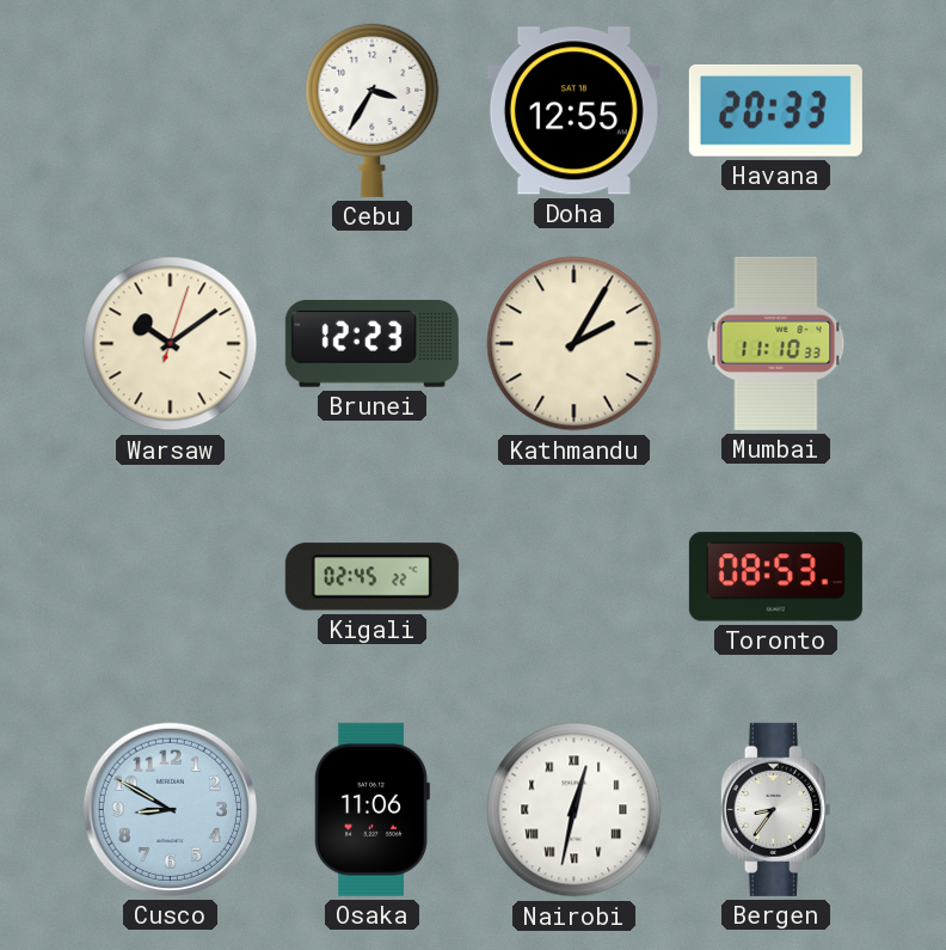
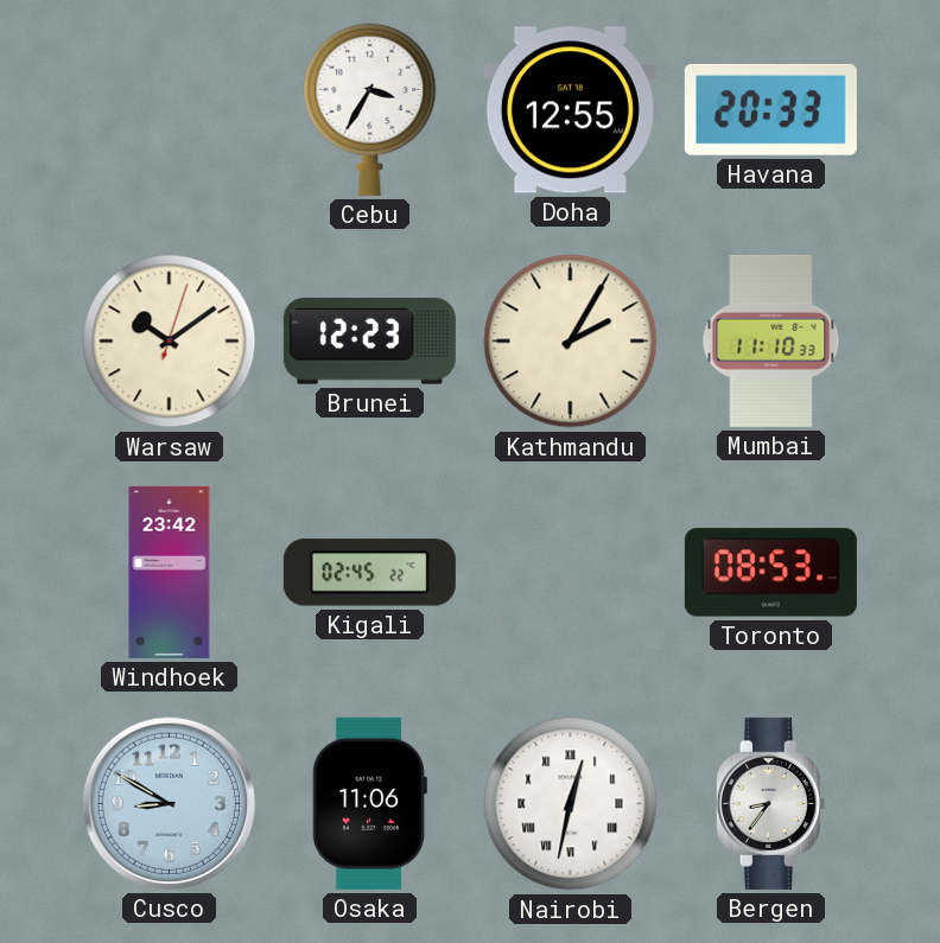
Windhoek: none -> 23:42
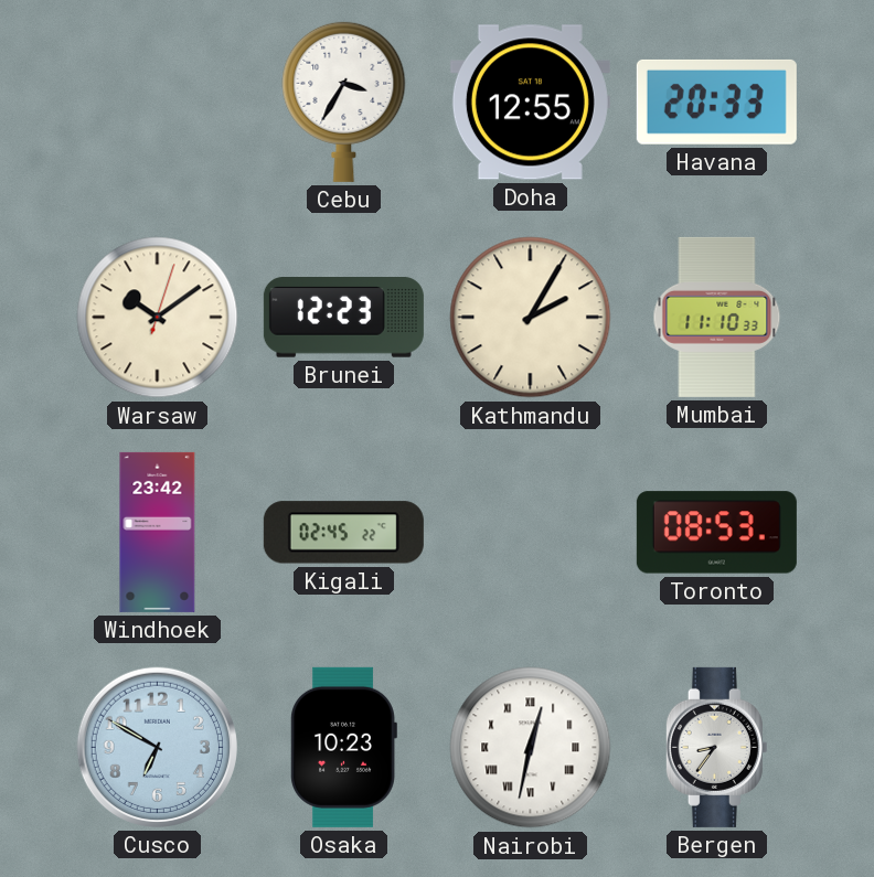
Cusco: 8:50 -> 6:50
Osaka: 11:06 -> 10:23
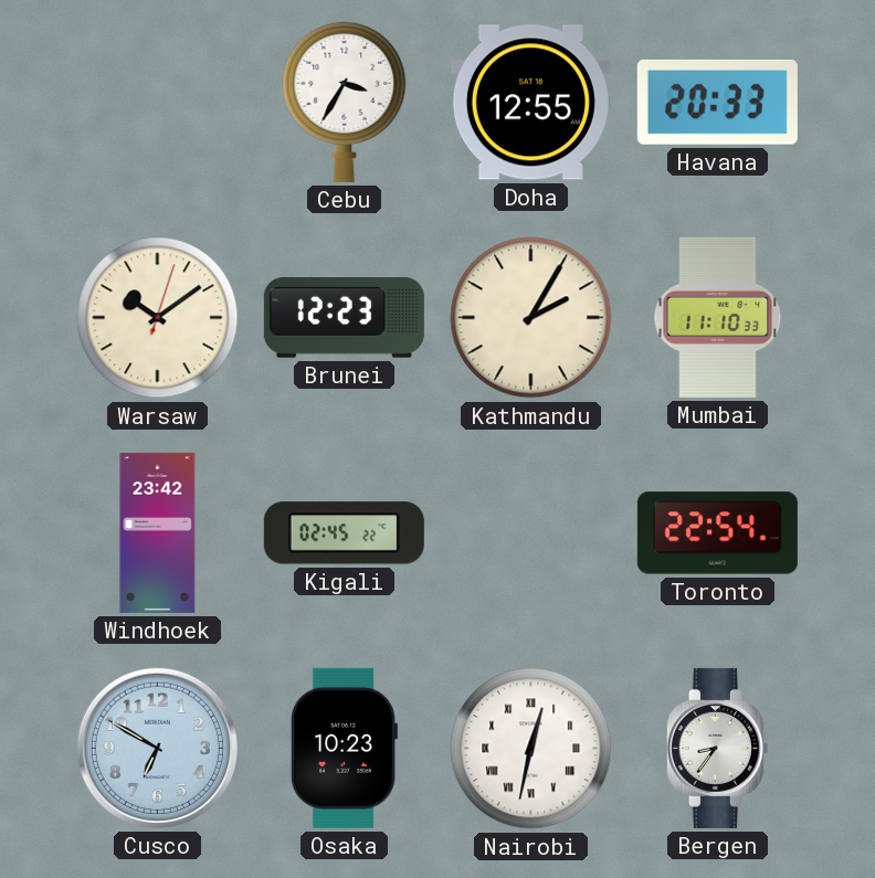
Toronto: 08:53 -> 22:54
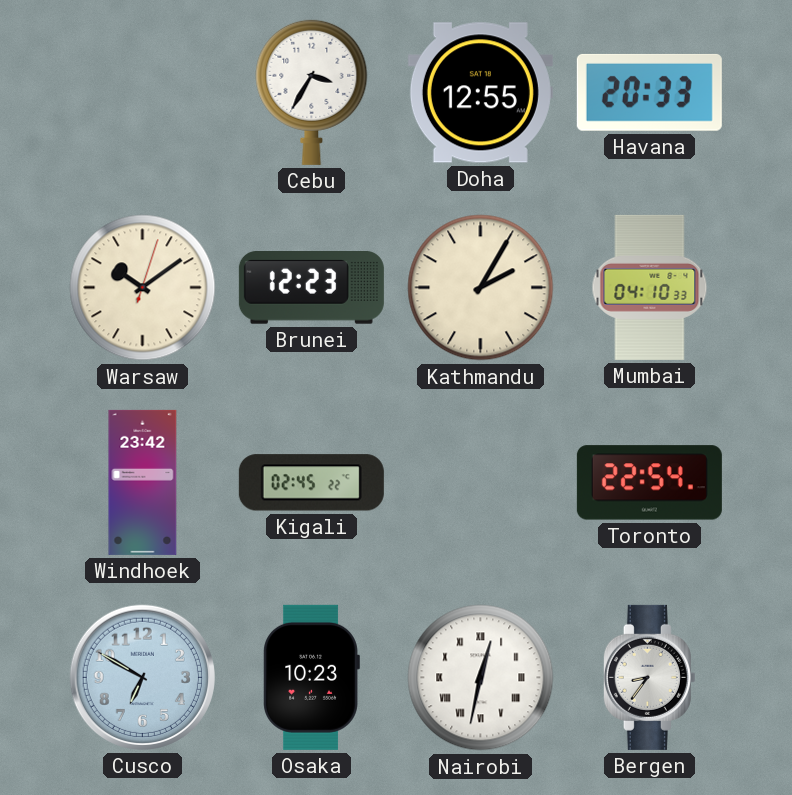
Mumbai: 11:10 -> 04:10
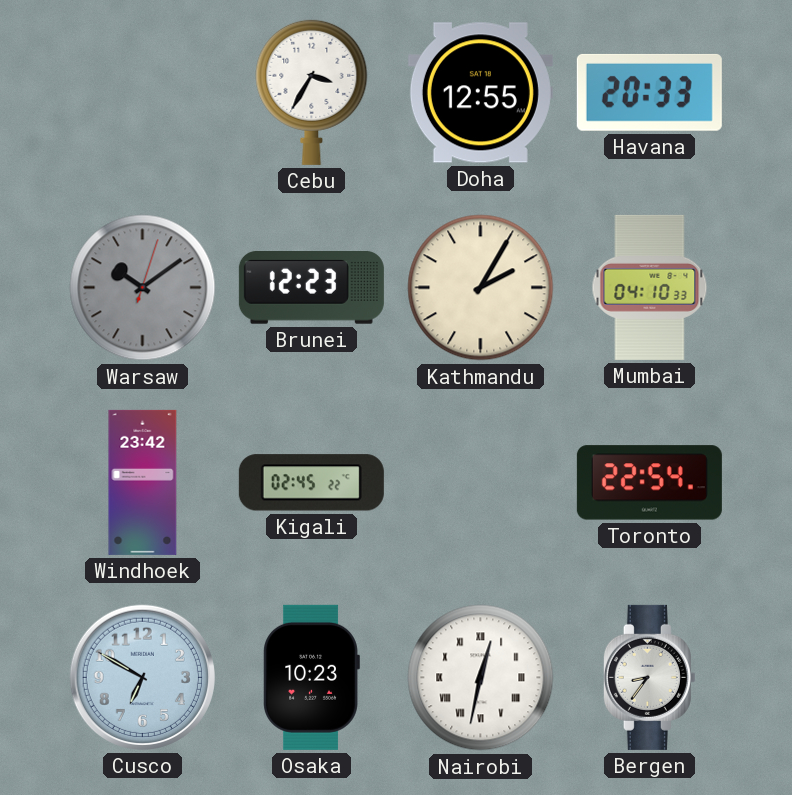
Warsaw dial: cream -> grey
